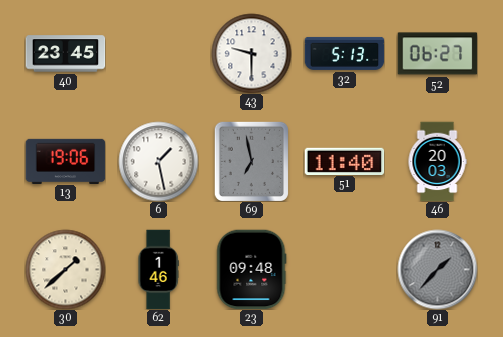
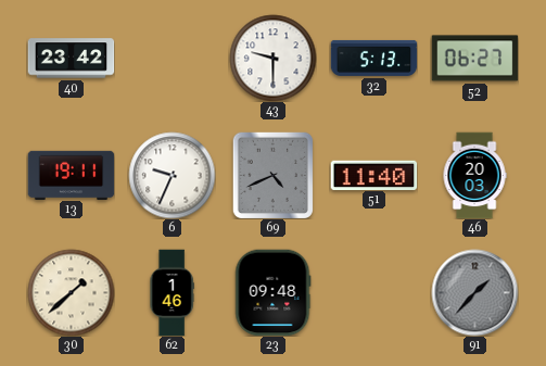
40: 23:45 -> 23:42
13: 19:06 -> 19:11
6: 1:28 -> 9:34
69: 6:58 -> 4:41
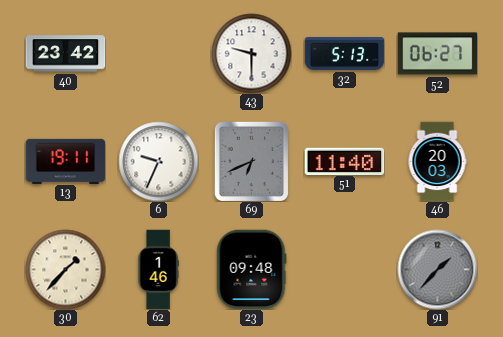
69: 4:41 -> 6:41
30: 1:38 -> 1:37
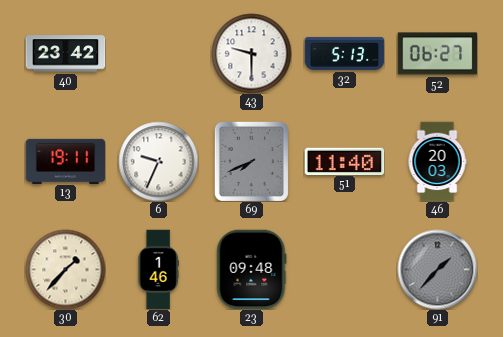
69: 6:41 -> 7:41
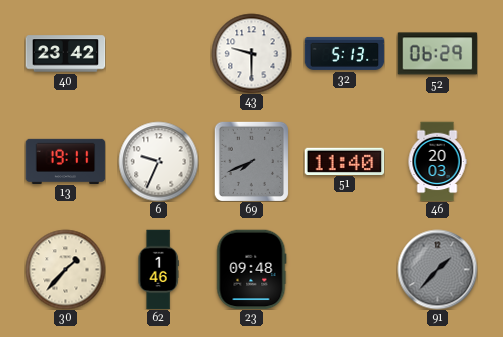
52: 06:27 -> 06:29
